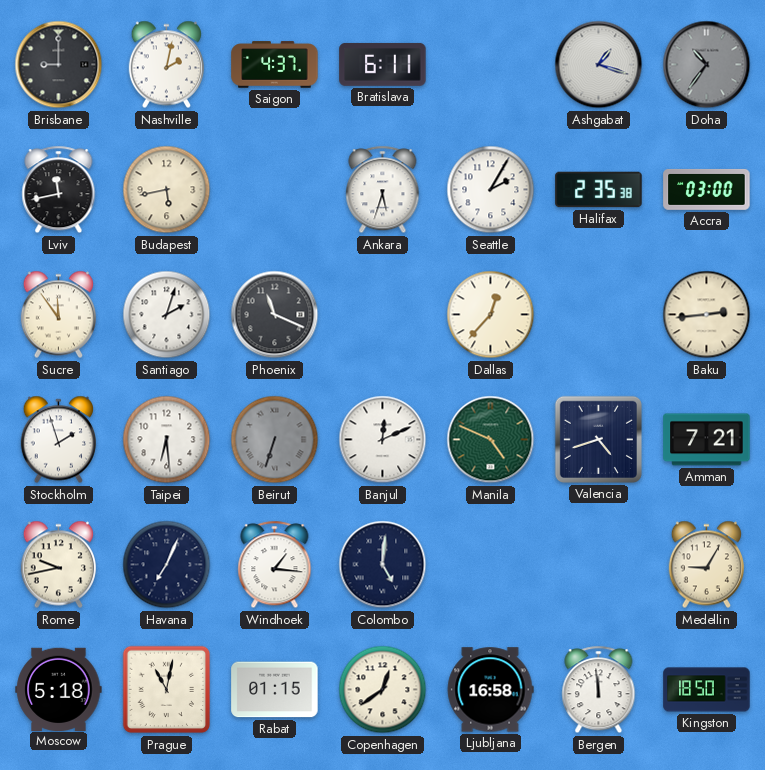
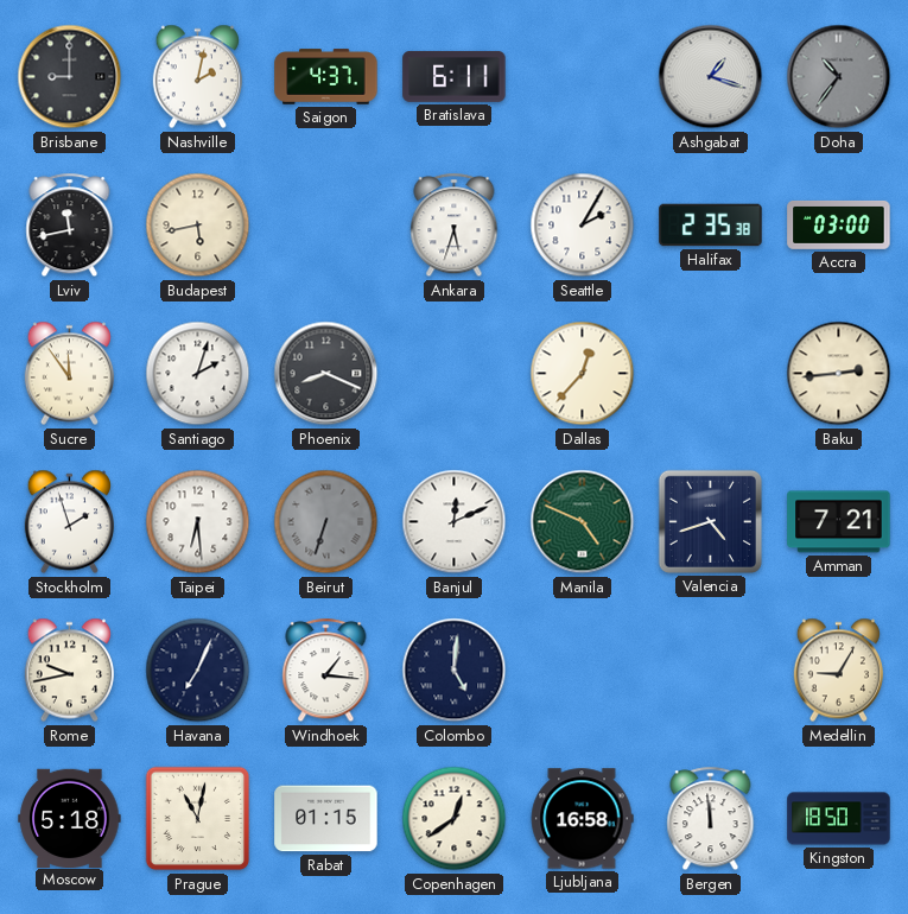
Phoenix: 11:19 -> 8:19
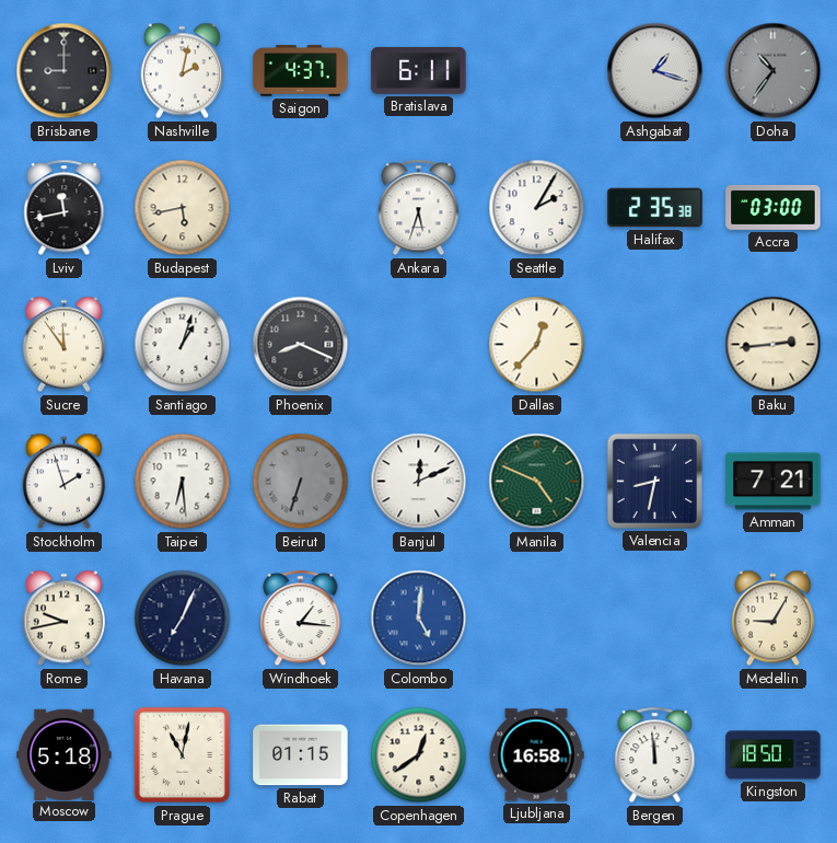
Santiago: 2:03 -> 1:03
Valencia: 4:42 -> 8:32
Colombo dial: navy -> blue
